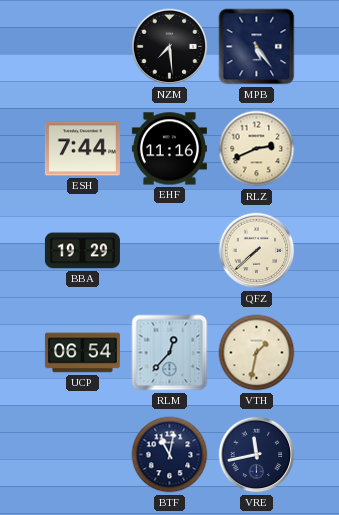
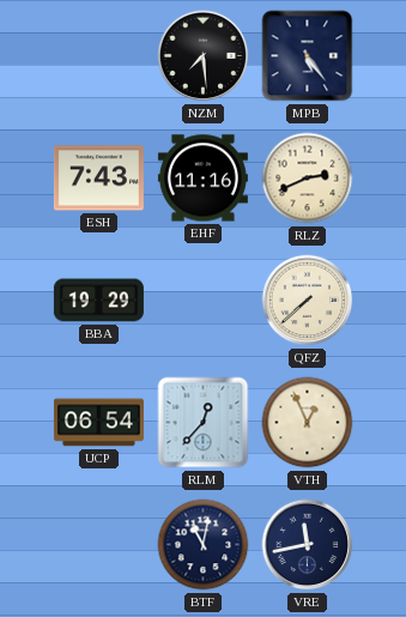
ESH: 7:44 -> 7:43
VTH: 1:32 -> 12:56
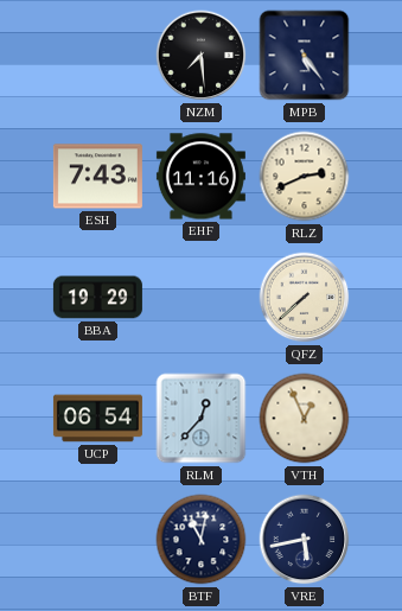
VRE: 11:43 -> 5:43
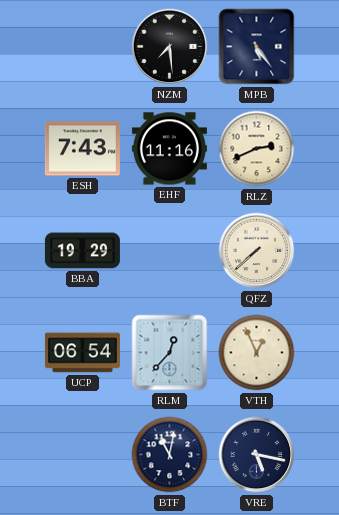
VRE: 5:43 -> 5:17
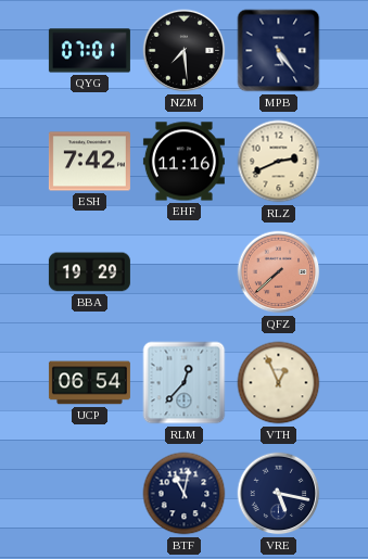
QYG: none -> 07:01
ESH: 7:43 -> 7:42
QFZ dial: cream -> salmon
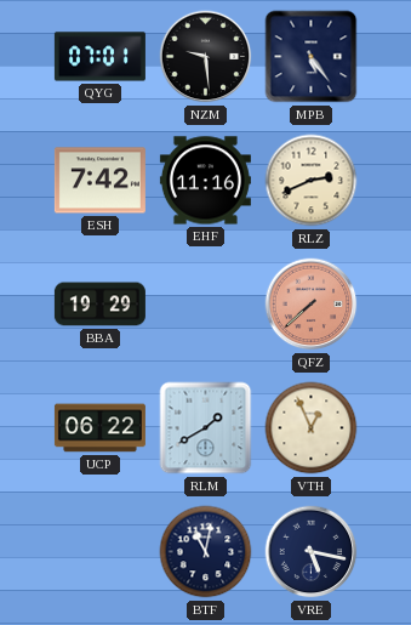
NZM: 7:29 -> 9:29
UCP: 06:54 -> 06:22
RLM: 12:37 -> 1:40
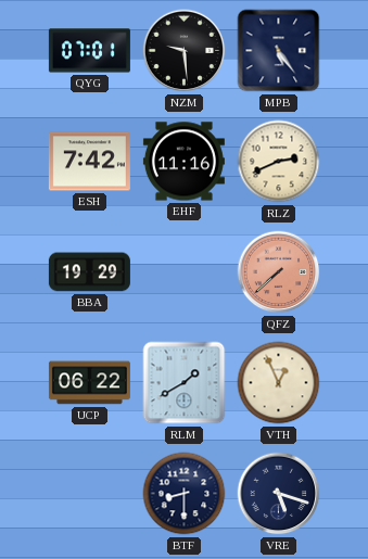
BTF: 11:02 -> 8:30
VRE: 5:17 -> 5:18
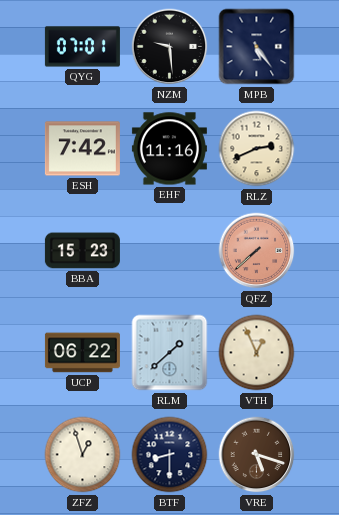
BBA: 19:29 -> 15:23
RLM: 1:40 -> 1:38
ZFZ: none -> 12:57
VRE dial: navy -> brown
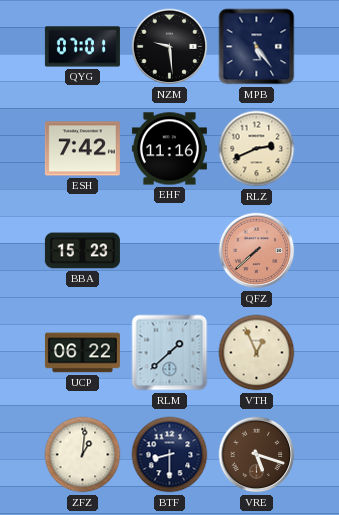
ZFZ: 12:57 -> 1:01
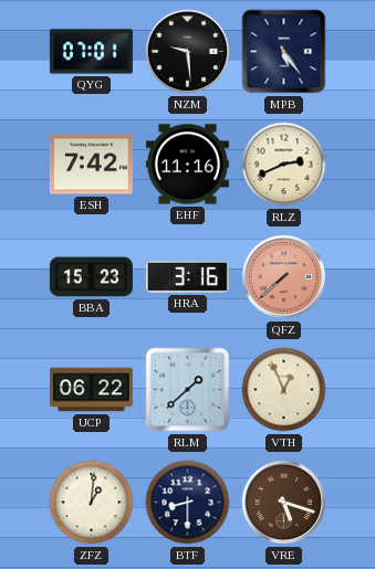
HRA: none -> 3:16
